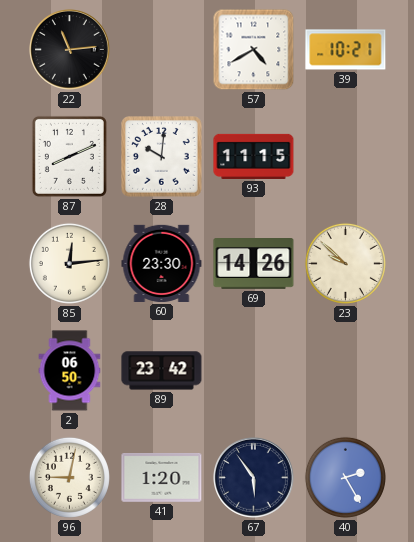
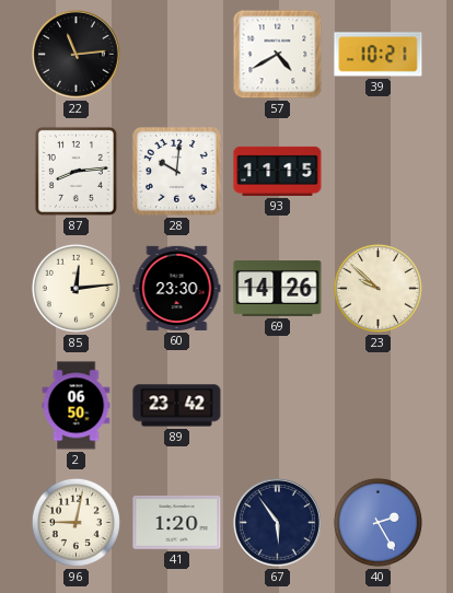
87: 8:11 -> 8:14
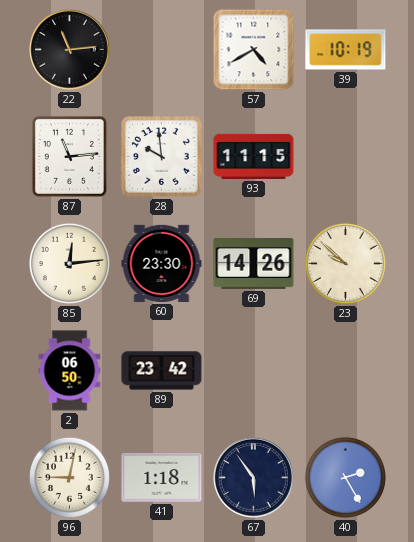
39: 10:21 -> 10:19
87: 8:14 -> 11:14
28: 10:01 -> 9:59
41: 1:20 -> 1:18
